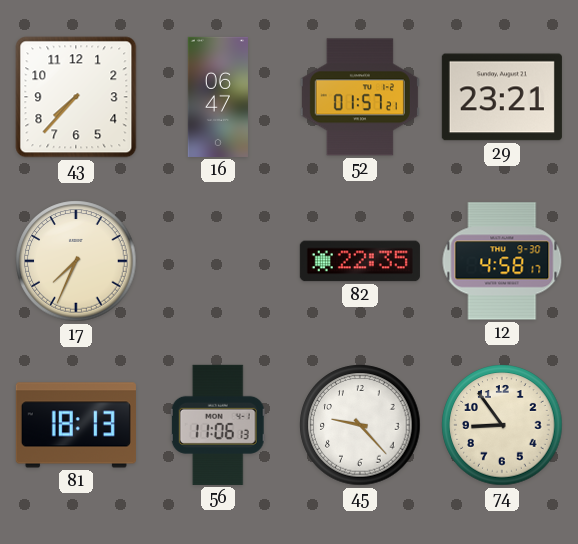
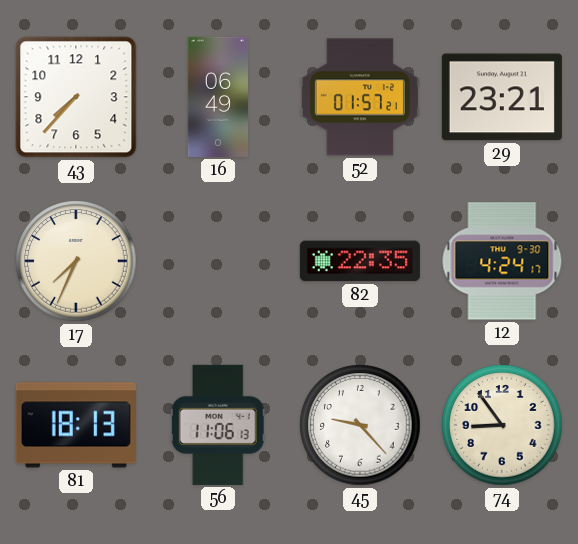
16: 06:47 -> 06:49
12: 4:58 -> 4:24
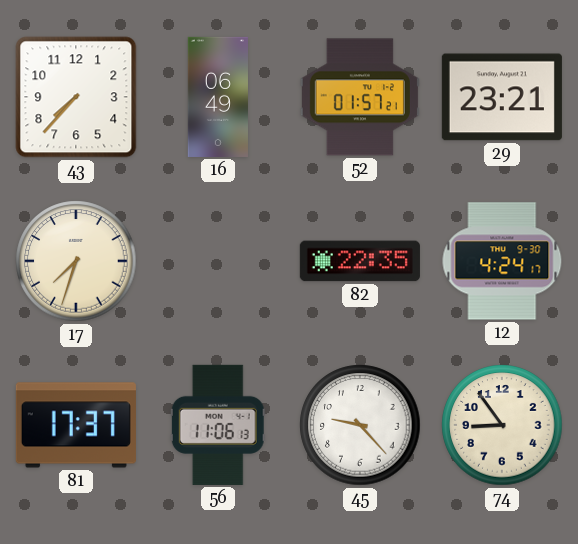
17: 7:34 -> 7:33
81: 18:13 -> 17:37
